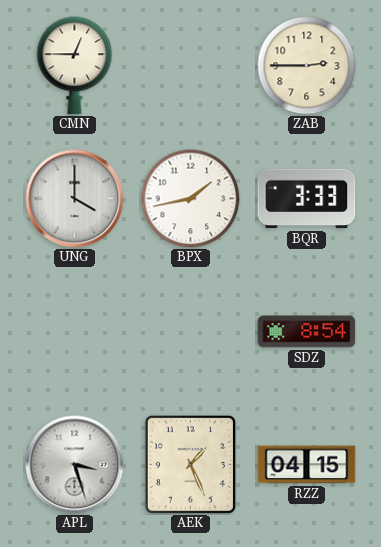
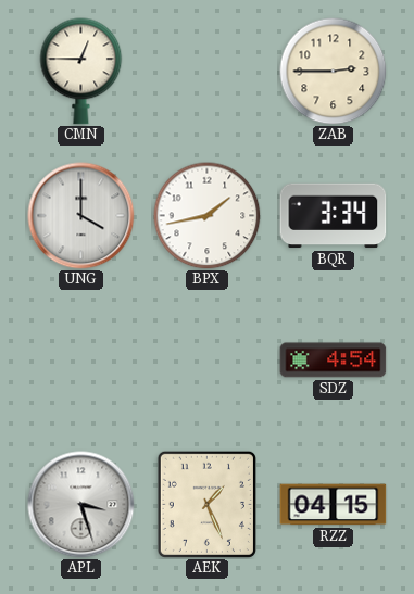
BQR: 3:33 -> 3:34
SDZ: 8:54 -> 4:54
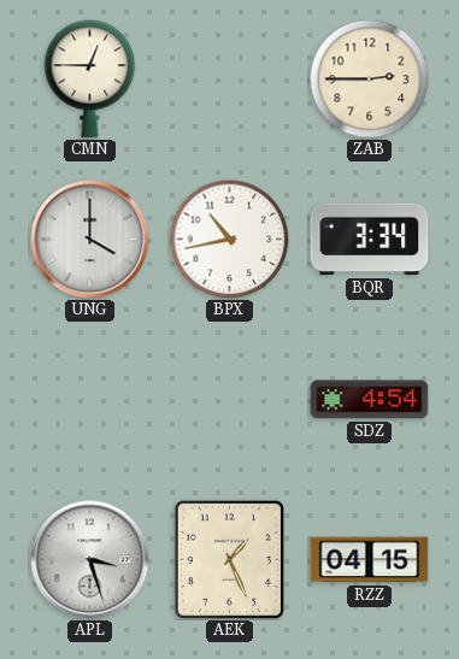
BPX: 1:43 -> 10:43
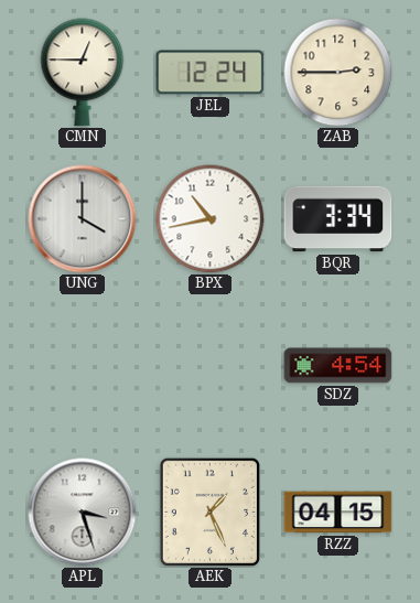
JEL: none -> 12:24
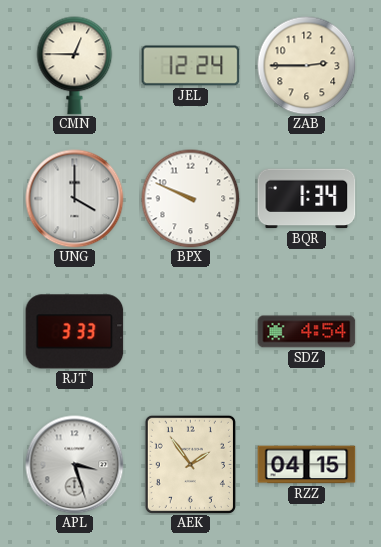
BPX: 10:43 -> 9:49
BQR: 3:34 -> 1:34
RJT: none -> 3:33
AEK: 1:26 -> 1:54
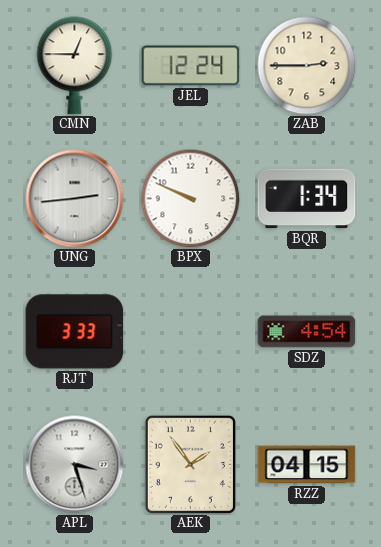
UNG: 4:00 -> 2:44
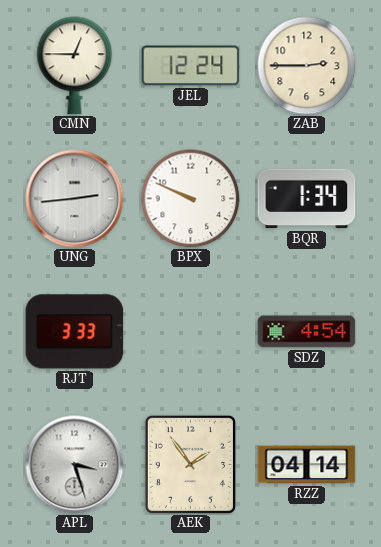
RZZ: 04:15 -> 04:14
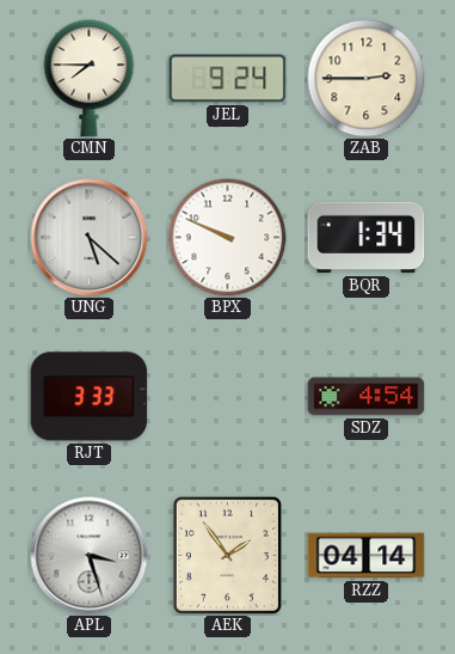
CMN: 12:45 -> 7:45
JEL: 12:24 -> 9:24
UNG: 2:44 -> 5:22
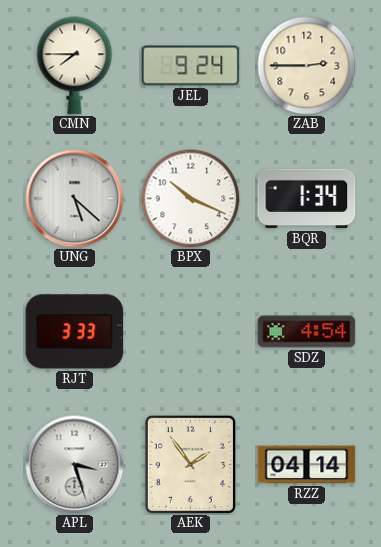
BPX: 9:49 -> 10:19
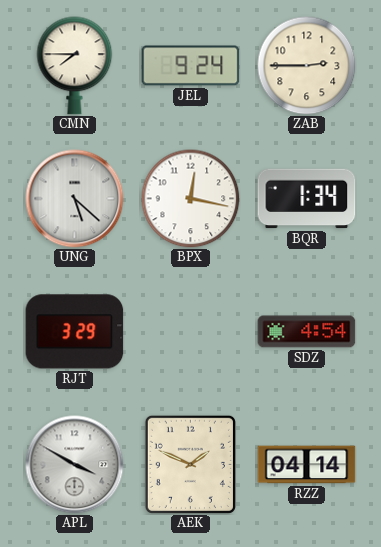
BPX: 10:19 -> 12:17
RJT: 3:33 -> 3:29
APL: 3:27 -> 3:50
AEK: 1:54 -> 1:49
